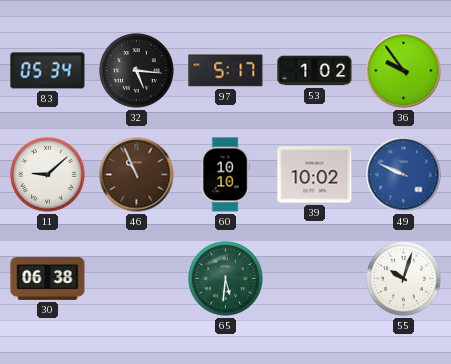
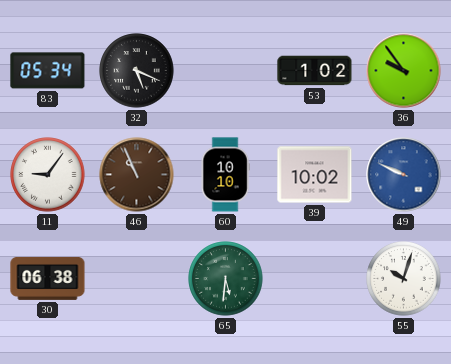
32: 5:16 -> 5:19
97: 5:17 -> none
11: 9:08 -> 9:06
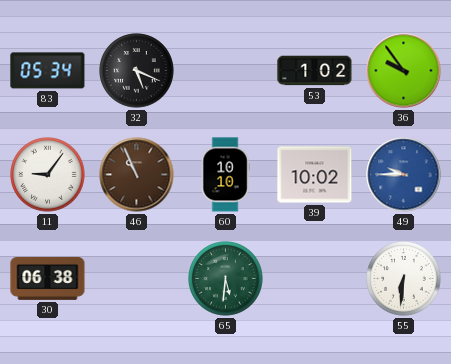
49: 9:49 -> 9:45
55: 10:03 -> 6:31
